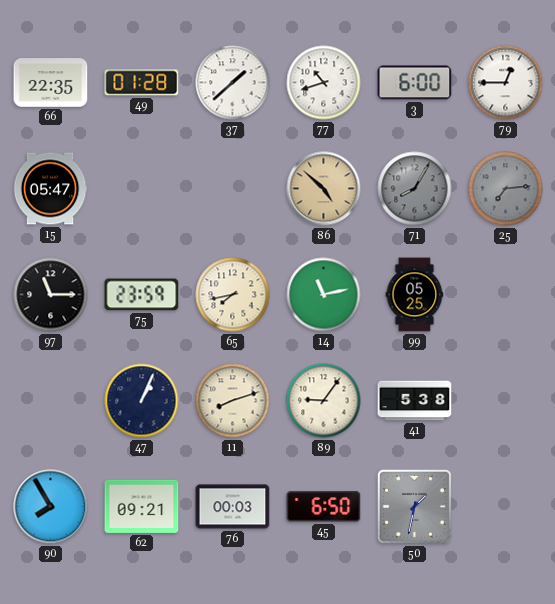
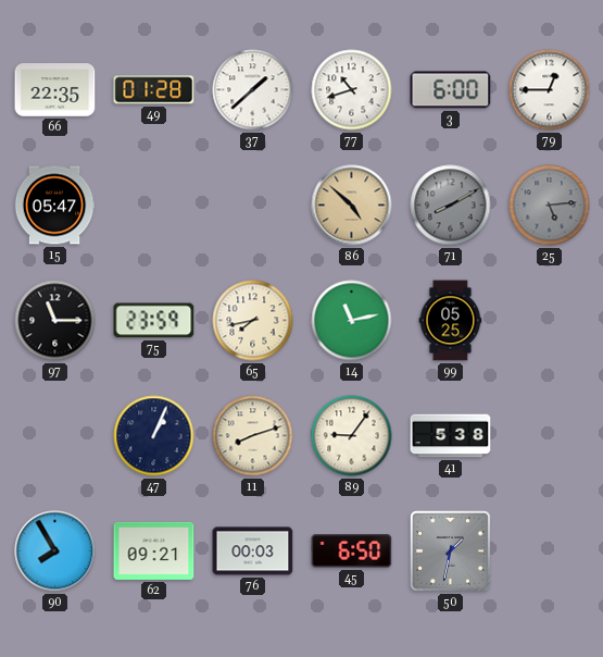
71: 8:05 -> 8:10
25: 7:14 -> 5:14
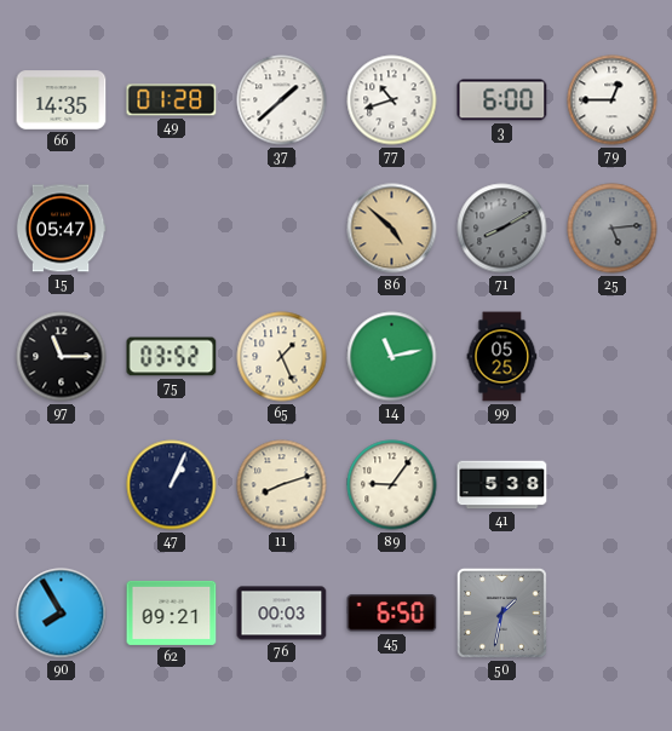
66: 22:35 -> 14:35
75: 23:59 -> 03:52
65: 7:43 -> 1:26
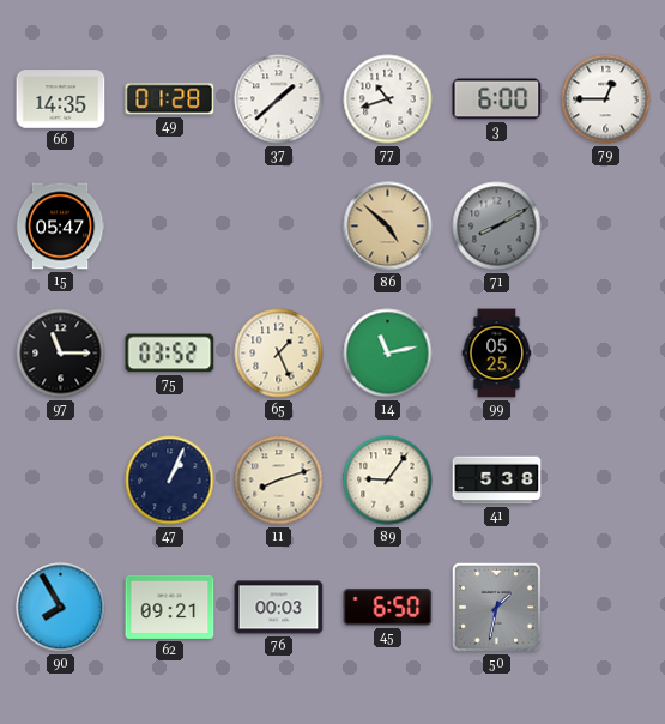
25: 5:14 -> none
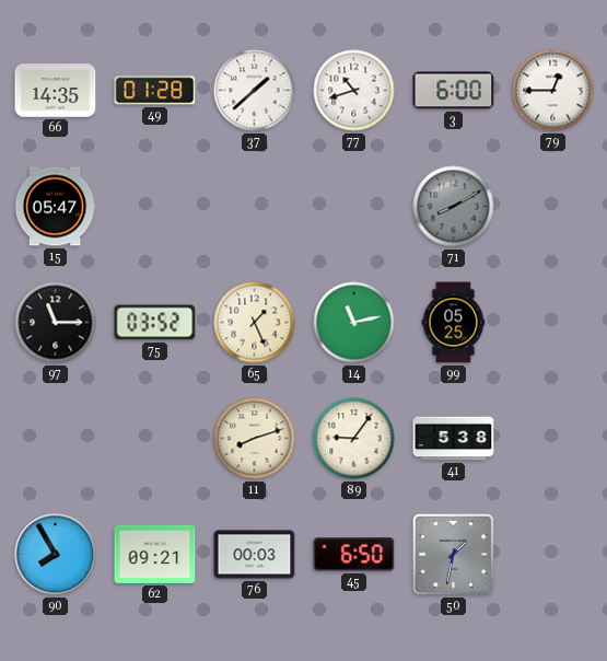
86: 4:52 -> none
47: 1:04 -> none
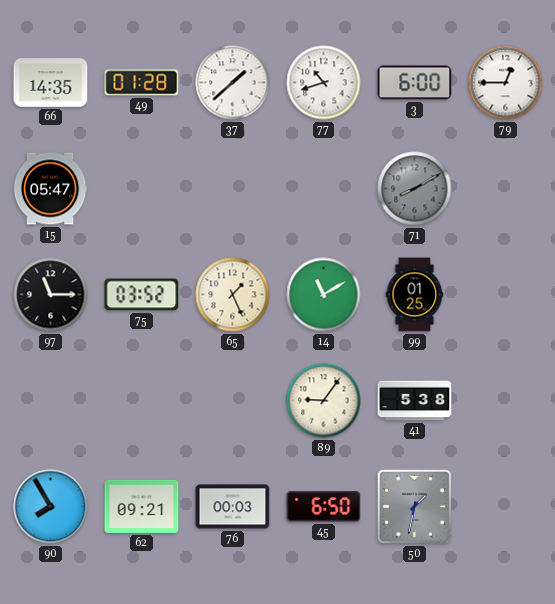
14: 11:13 -> 11:10
99: 05:25 -> 01:25
11: 8:12 -> none
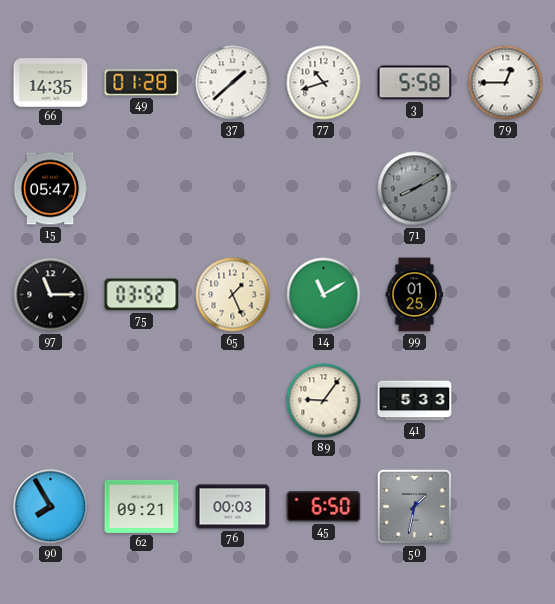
3: 6:00 -> 5:58
41: 5:38 -> 5:33
